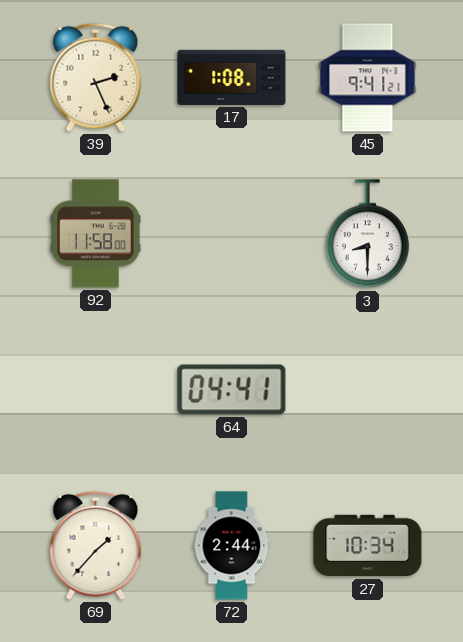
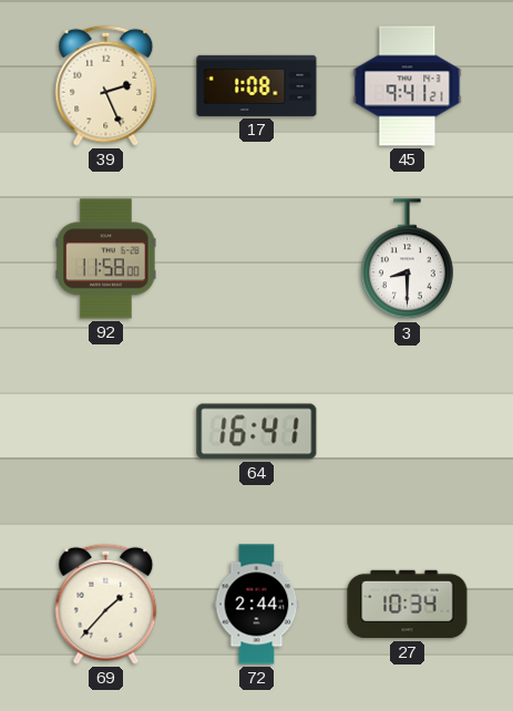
64: 04:41 -> 16:41
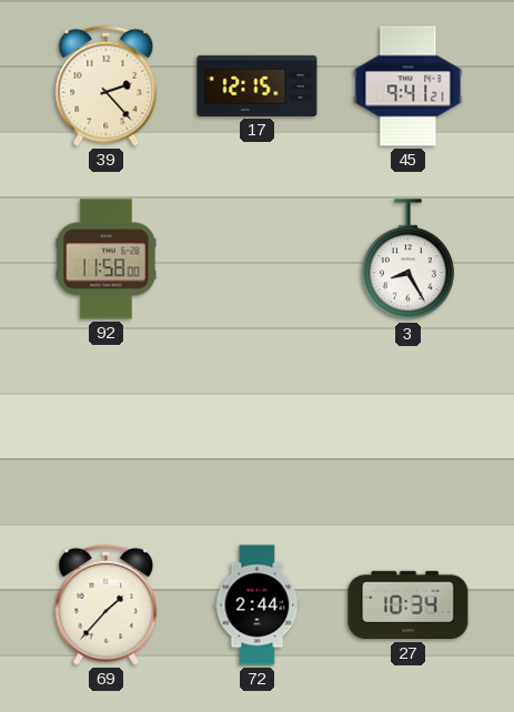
39: 2:26 -> 2:23
17: 1:08 -> 12:15
3: 8:30 -> 8:25
64: 16:41 -> none
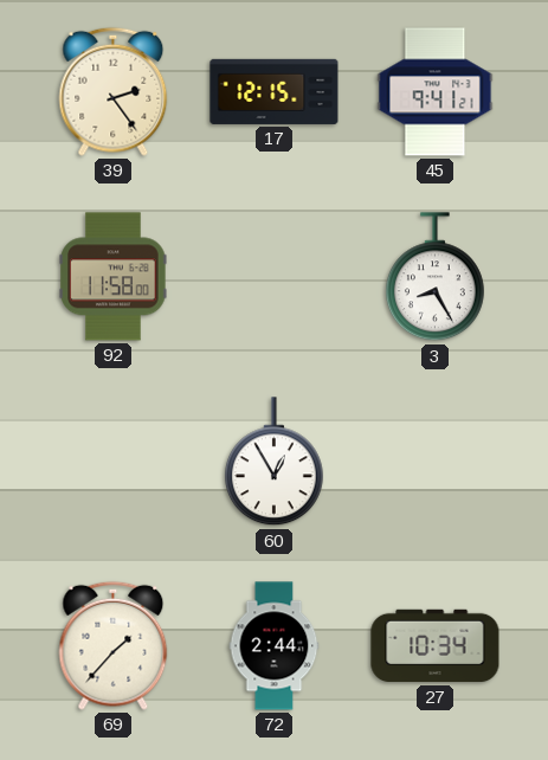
39: 2:23 -> 2:24
60: none -> 12:55
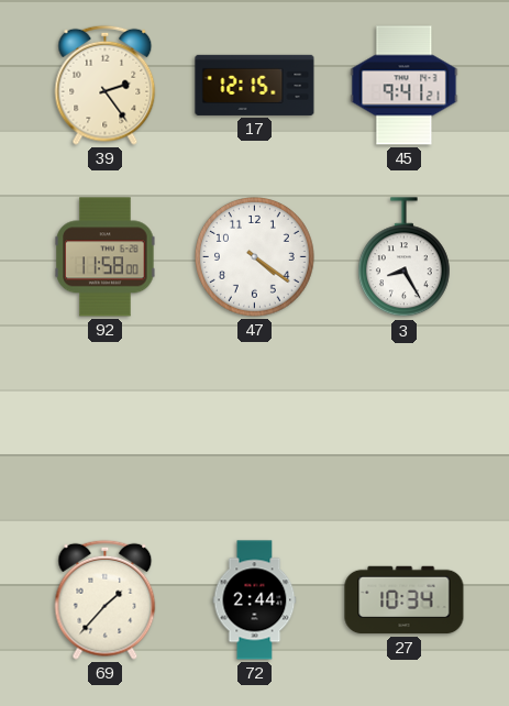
47: none -> 4:21
60: 12:55 -> none
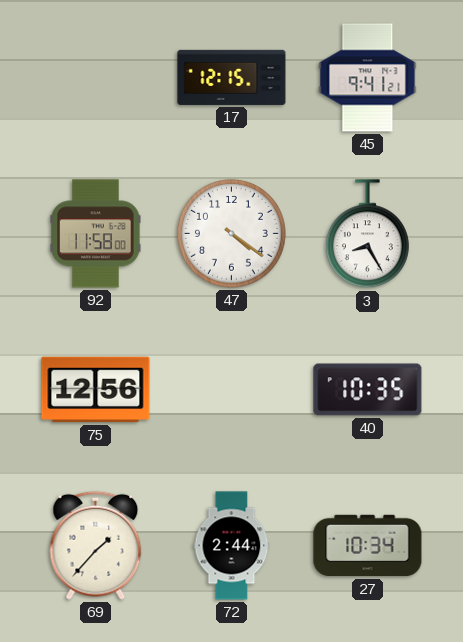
39: 2:24 -> none
75: none -> 12:56
40: none -> 10:35
